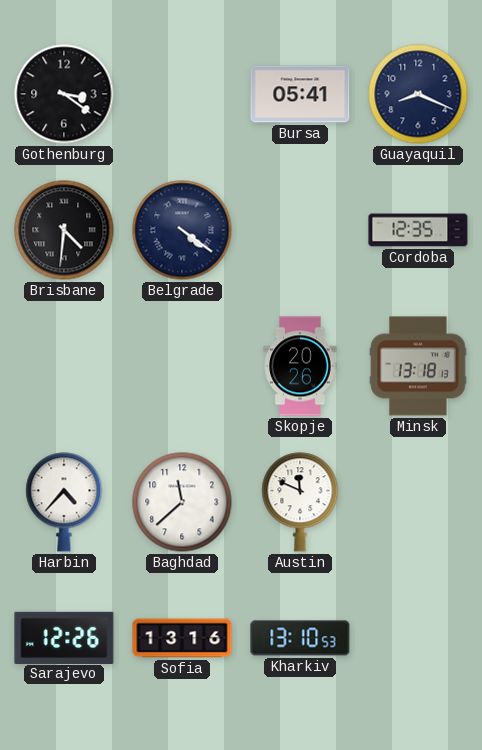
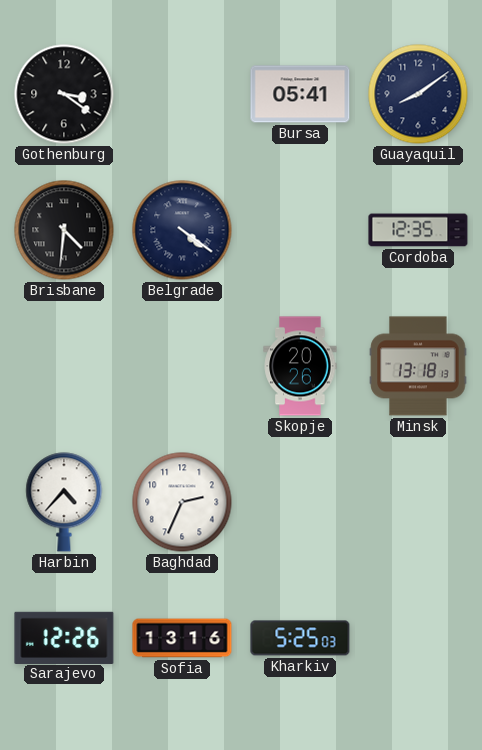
Guayaquil: 8:19 -> 8:09
Baghdad: 11:38 -> 2:34
Austin: 11:49 -> none
Kharkiv: 13:10 -> 5:25
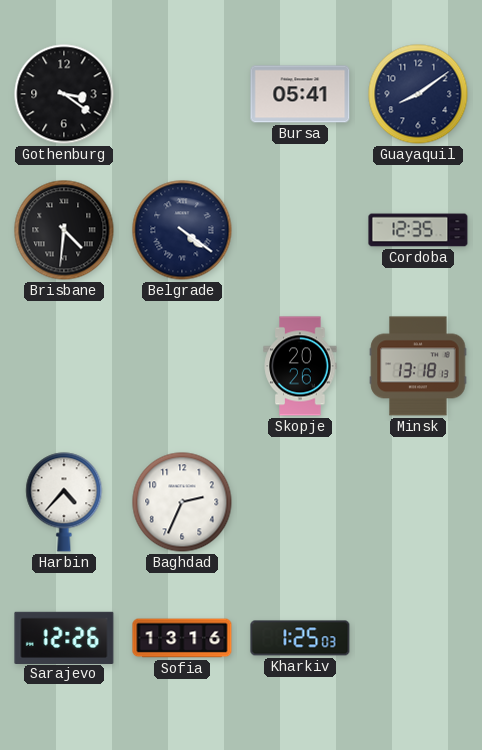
Kharkiv: 5:25 -> 1:25
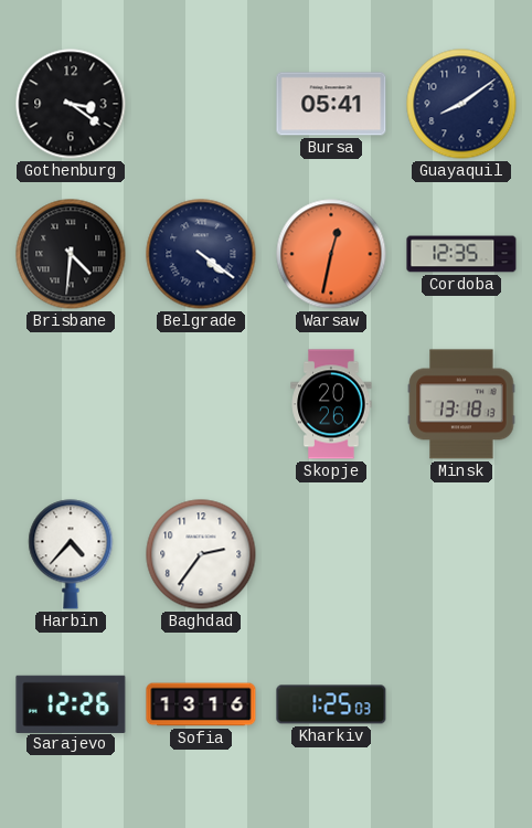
Warsaw: none -> 12:32
Baghdad: 2:34 -> 2:36
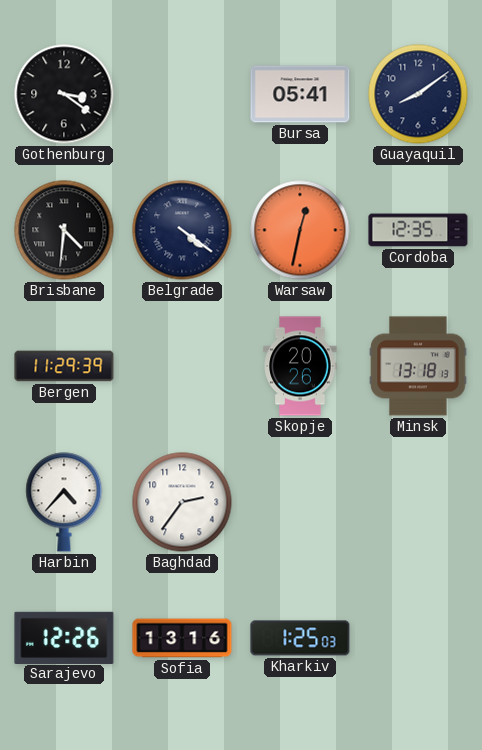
Bergen: none -> 11:29
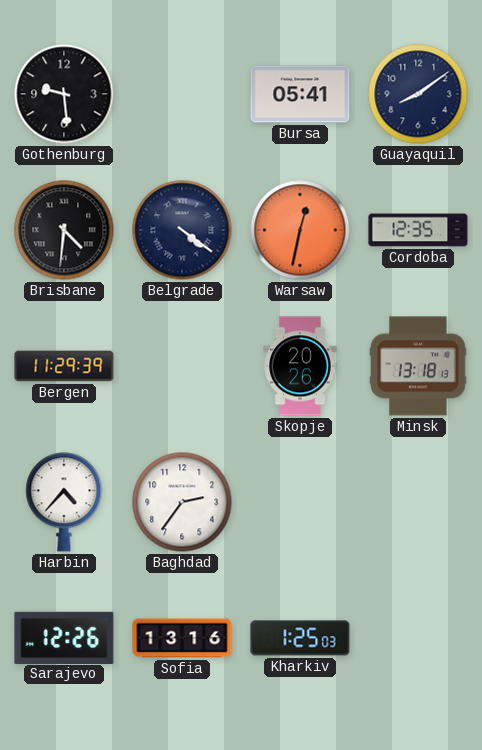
Gothenburg: 3:21 -> 9:29
